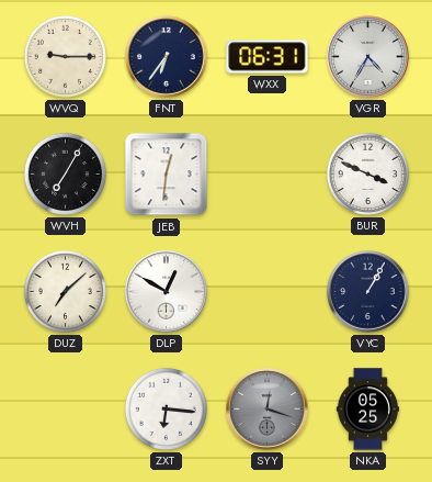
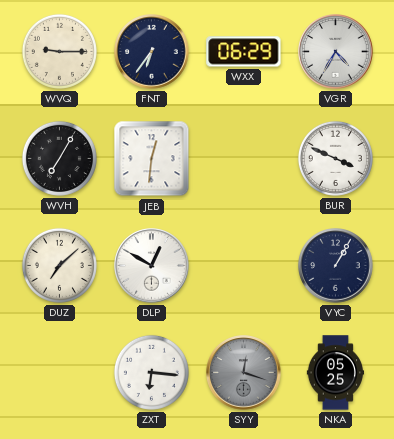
WXX: 06:31 -> 06:29
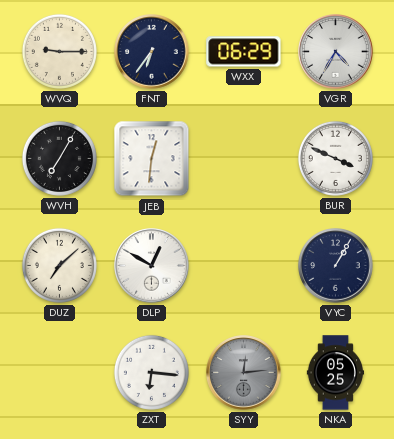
SYY: 12:18 -> 12:14
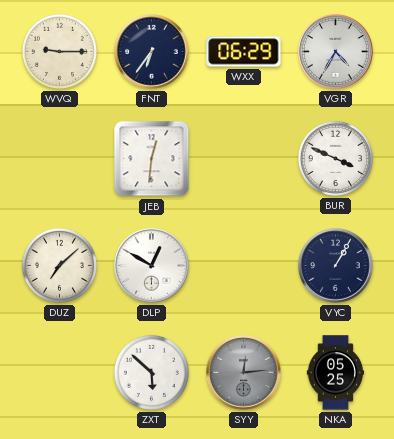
WVH: 7:05 -> none
ZXT: 6:16 -> 5:52
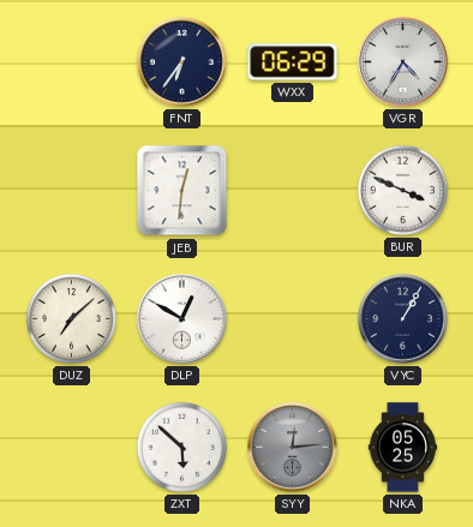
WVQ: 9:15 -> none
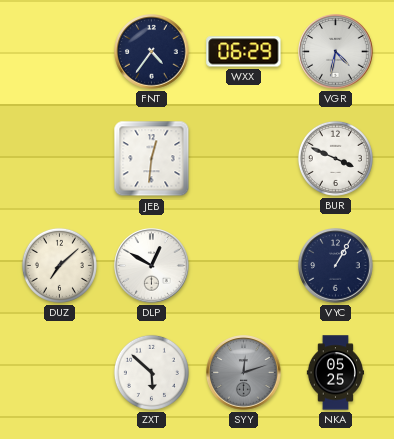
FNT: 6:36 -> 4:36
VGR: 4:35 -> 4:32
SYY: 12:14 -> 12:12
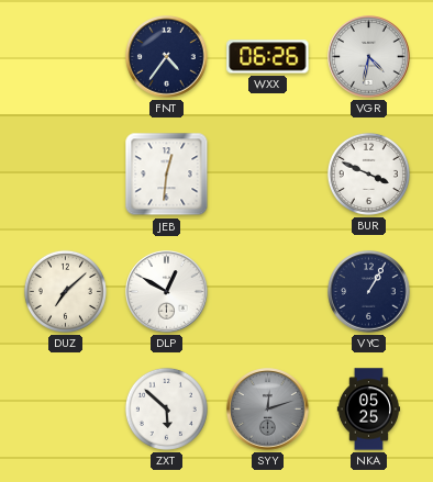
WXX: 06:29 -> 06:26
